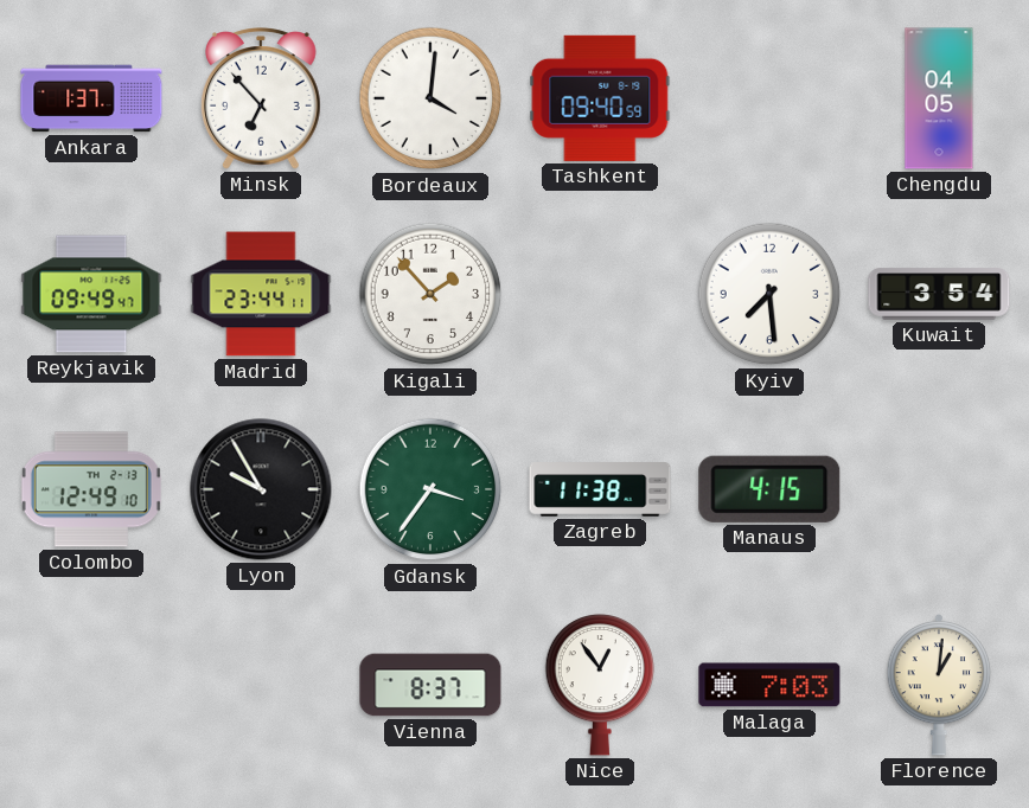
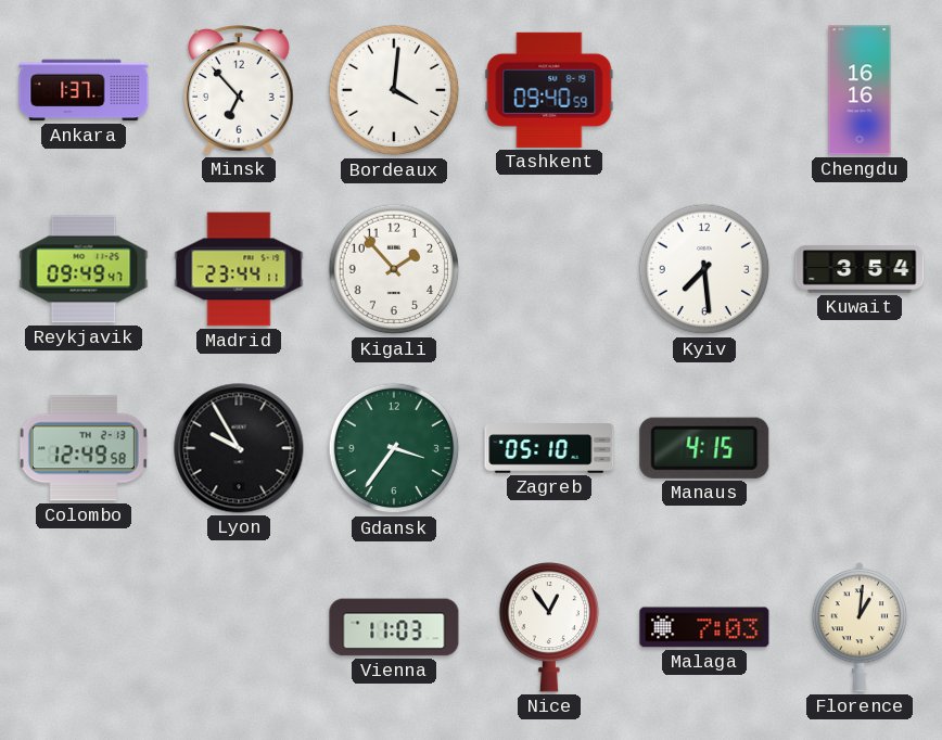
Chengdu: 04:05 -> 16:16
Colombo: 12:49:10 -> 12:49:58
Zagreb: 11:38 -> 05:10
Vienna: 8:37 -> 11:03
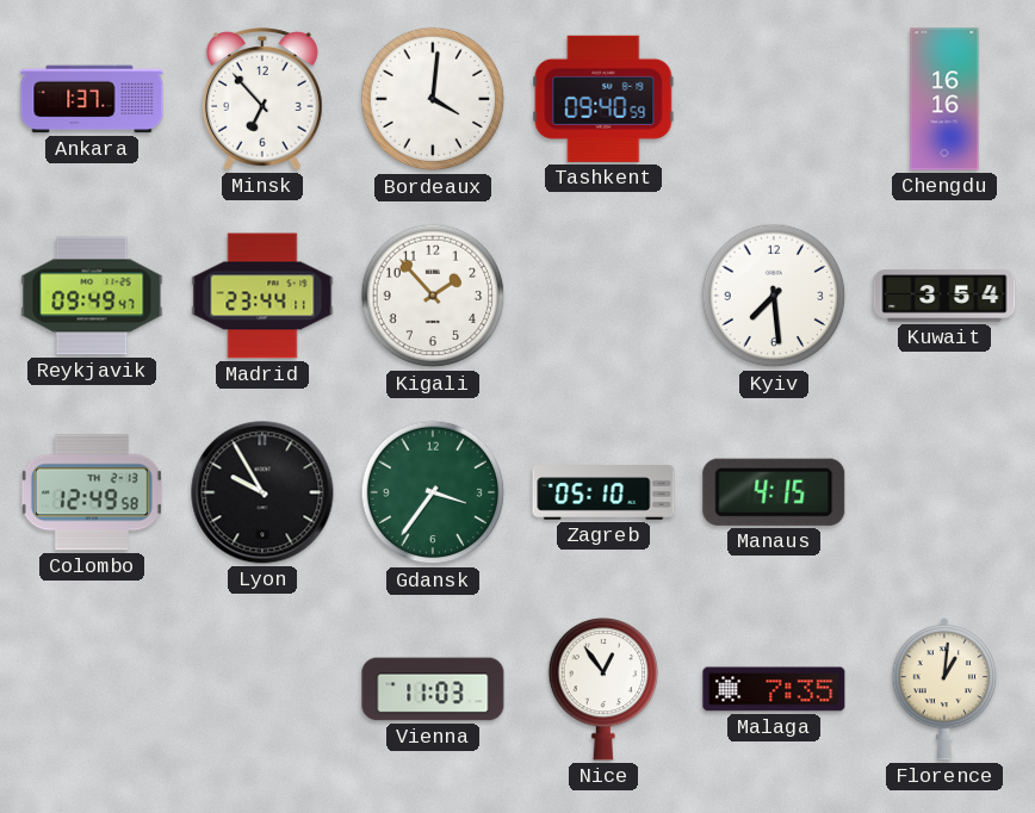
Malaga: 7:03 -> 7:35
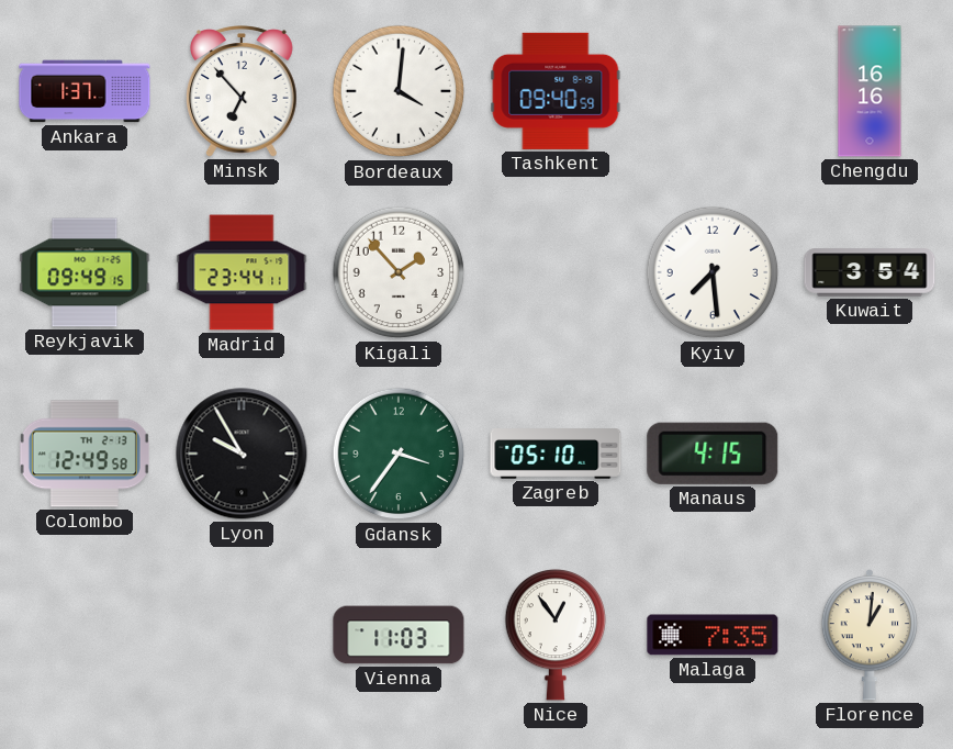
Reykjavik: 09:49:47 -> 09:49:15
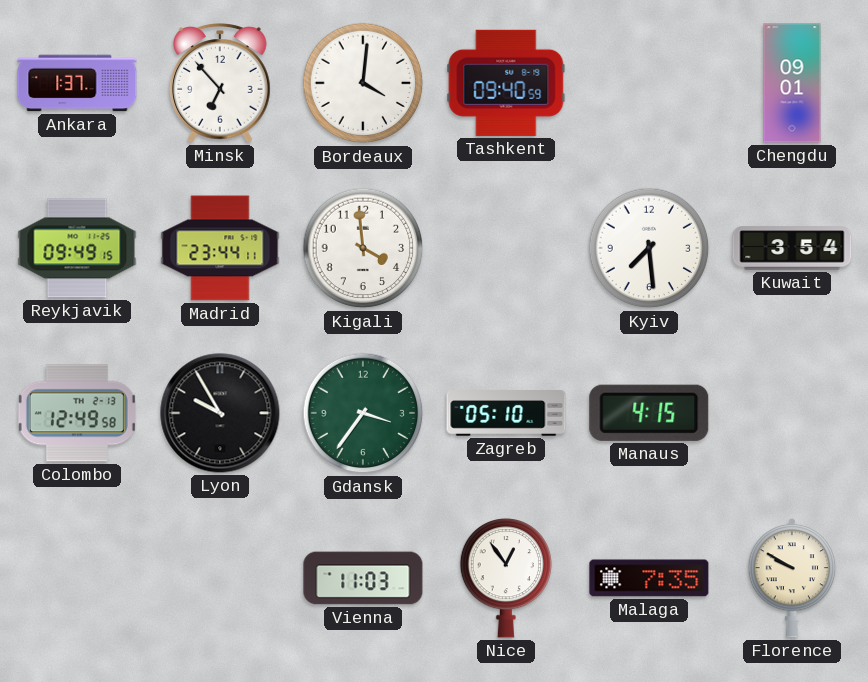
Chengdu: 16:16 -> 09:01
Kigali: 1:53 -> 3:59
Florence: 1:01 -> 9:50
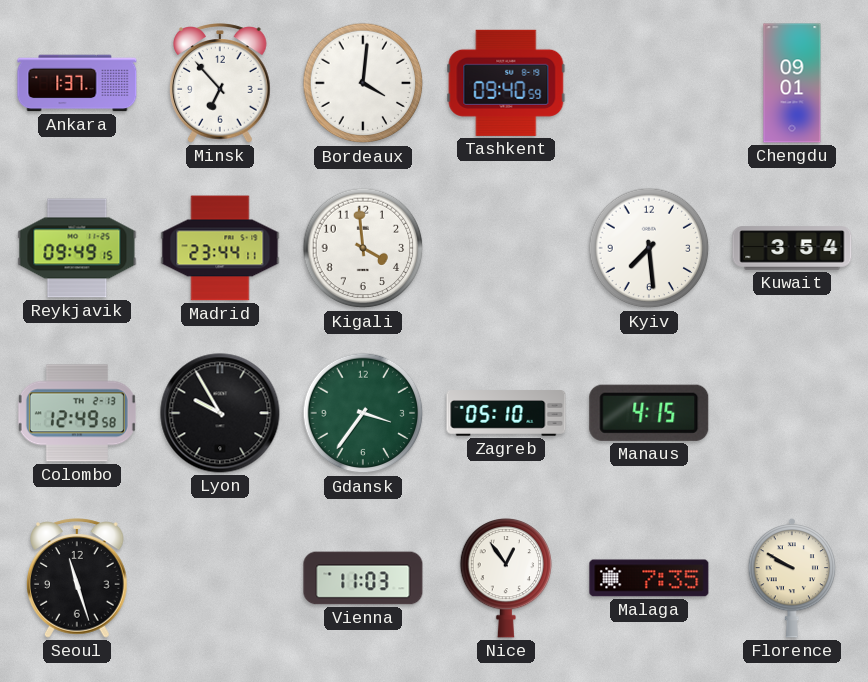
Seoul: none -> 11:27
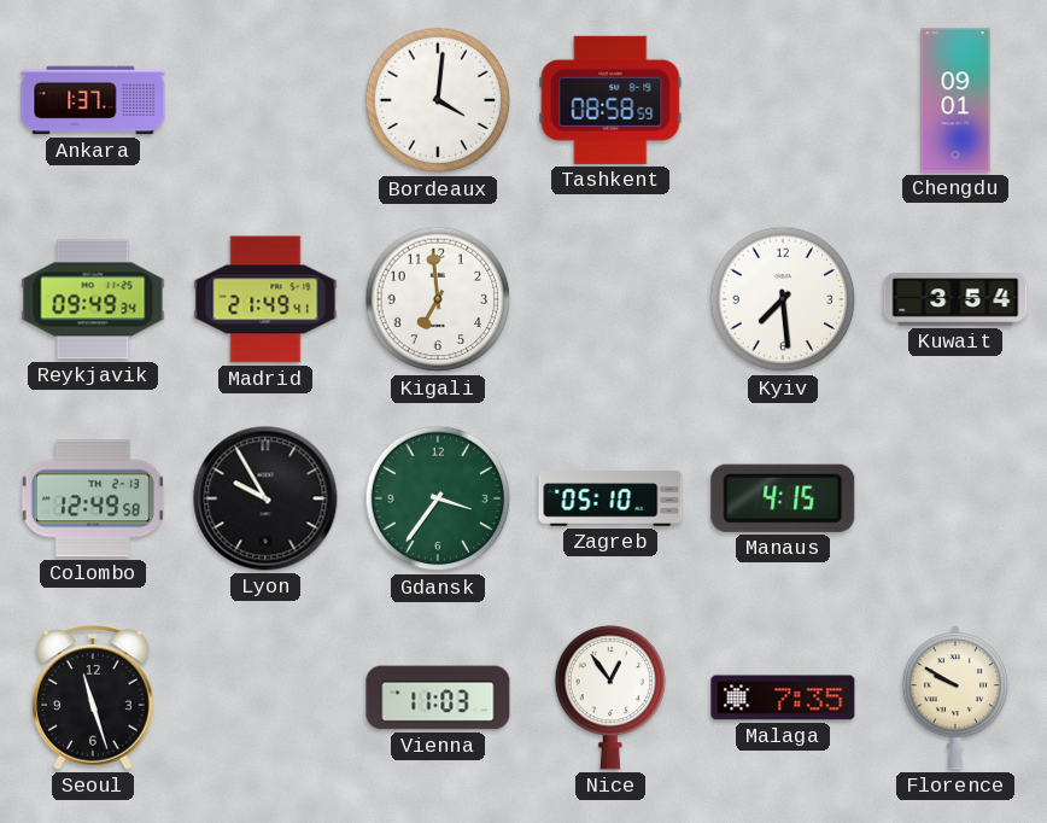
Minsk: 6:53 -> none
Tashkent: 09:40 -> 08:58
Reykjavik: 09:49:15 -> 09:49:34
Madrid: 23:44 -> 21:49
Kigali: 3:59 -> 6:59
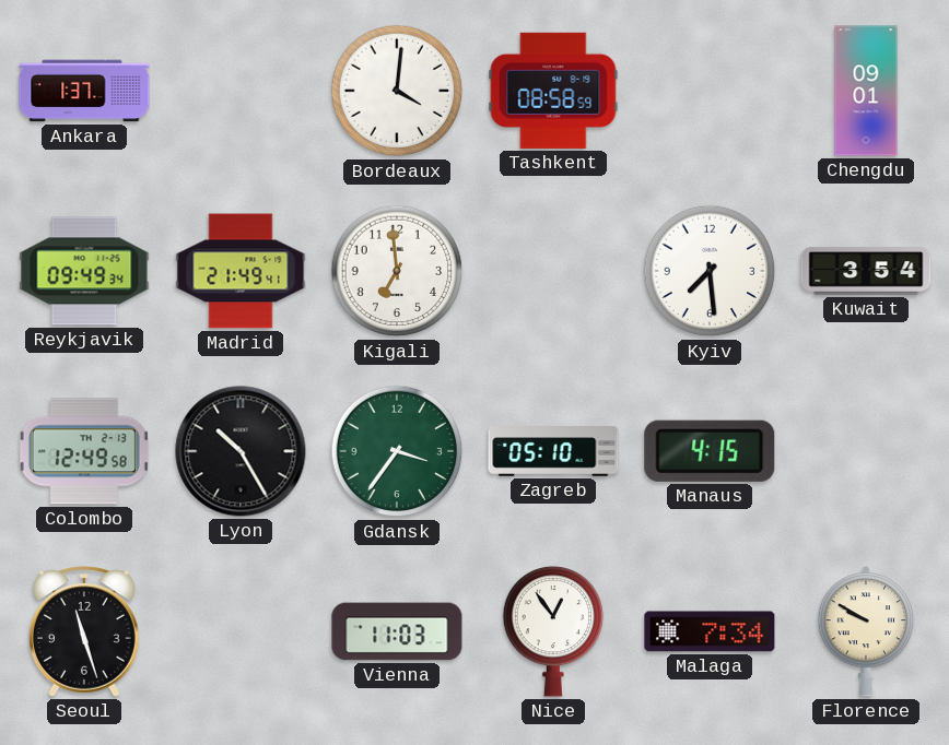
Lyon: 9:55 -> 10:25
Malaga: 7:35 -> 7:34
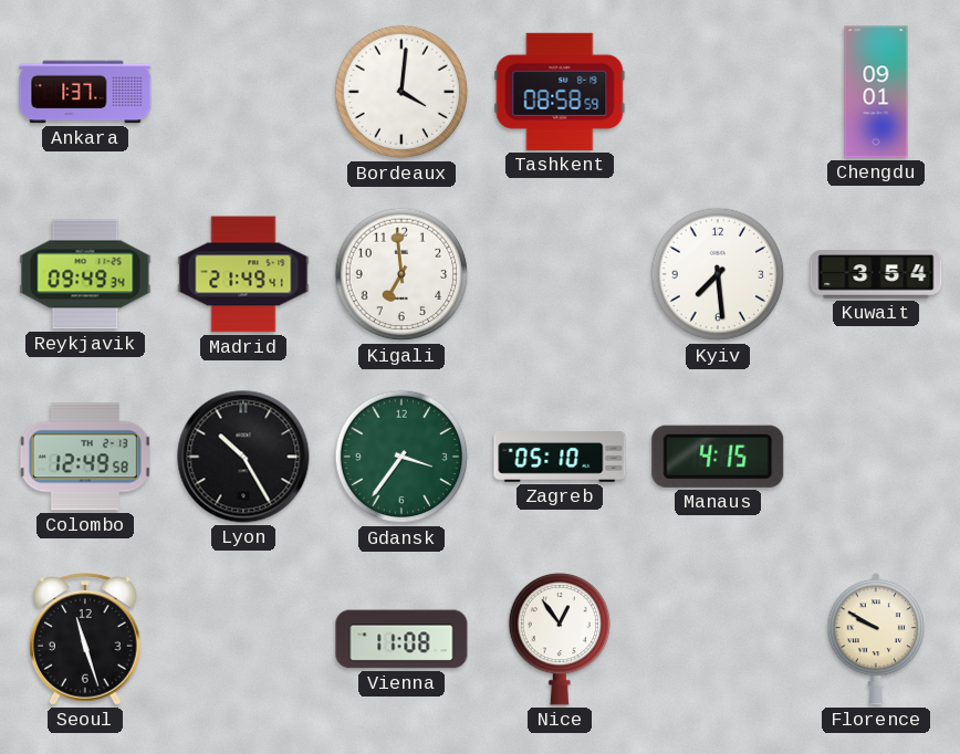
Vienna: 11:03 -> 11:08
Malaga: 7:34 -> none
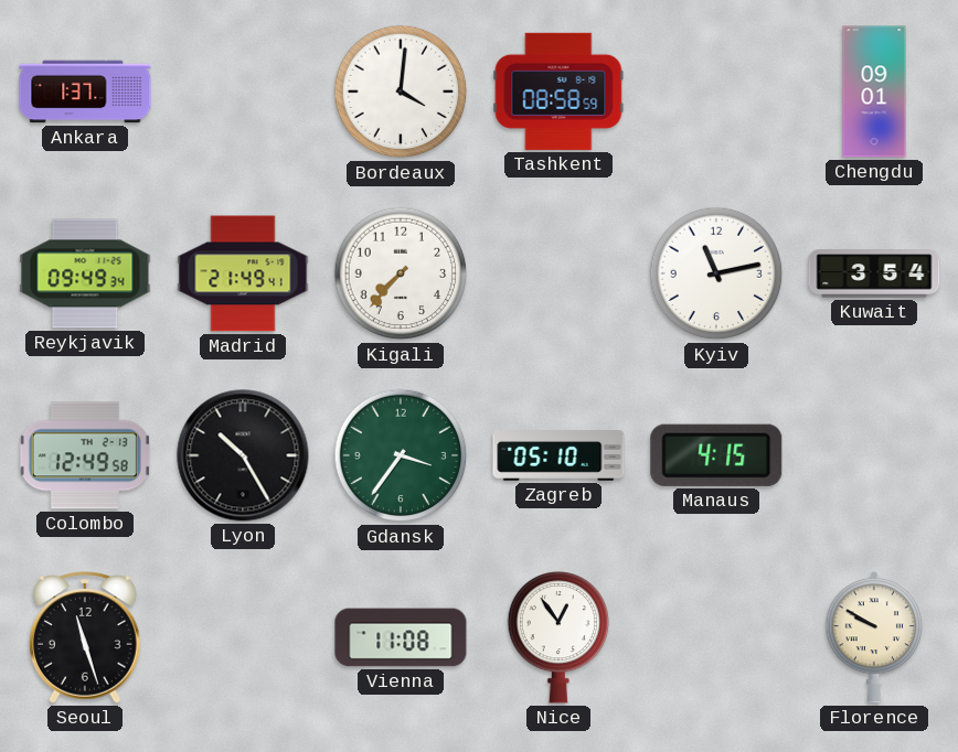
Kigali: 6:59 -> 7:37
Kyiv: 7:29 -> 11:13
